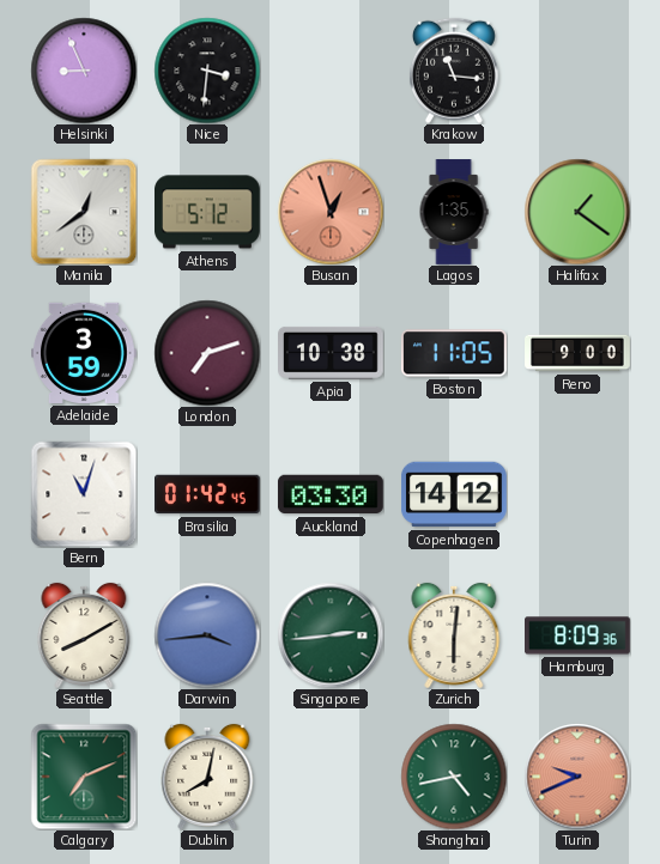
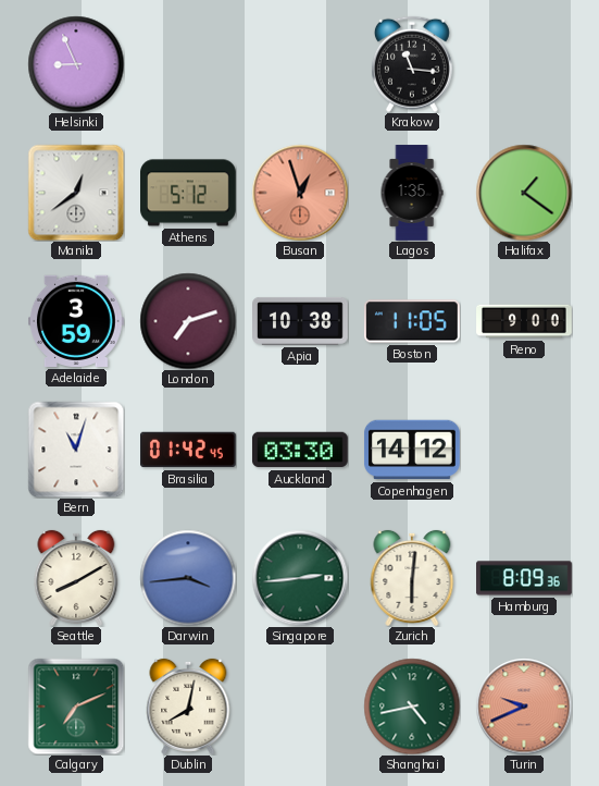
Nice: 3:31 -> none
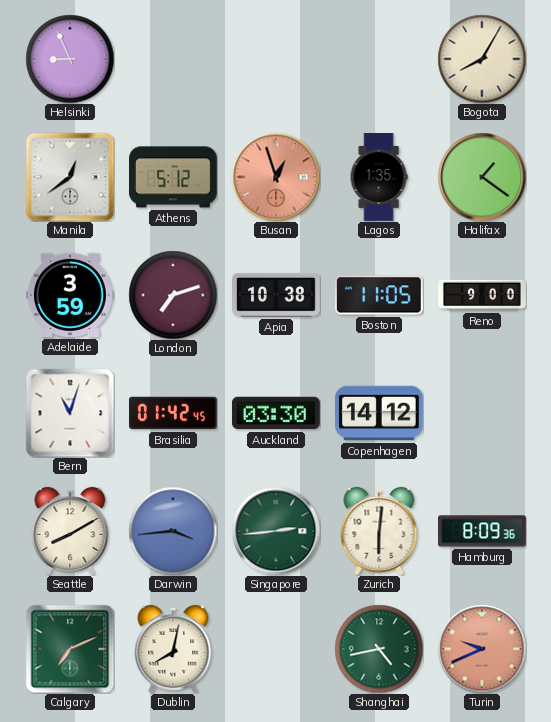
Krakow: 11:16 -> none
Bogota: none -> 8:05
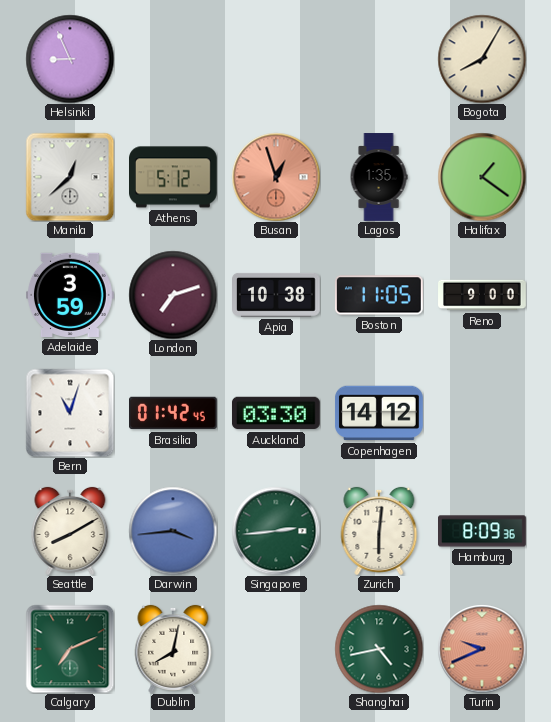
Manila: 12:39 -> 12:38
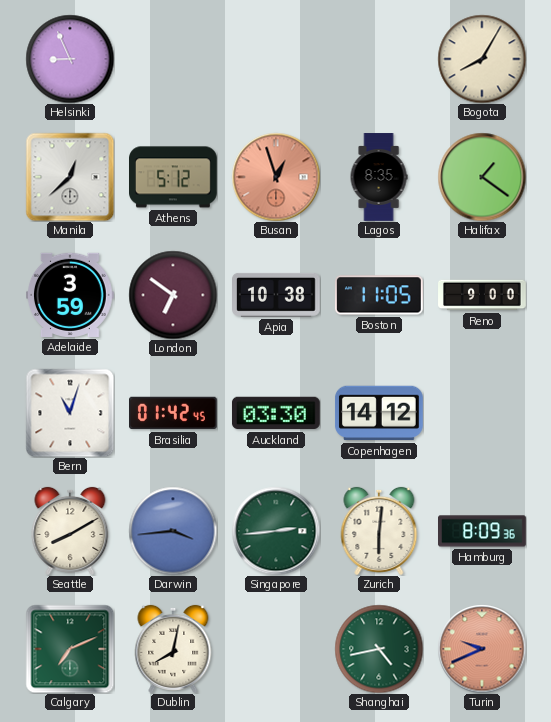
Lagos: 1:35 -> 8:35
London: 7:12 -> 6:51
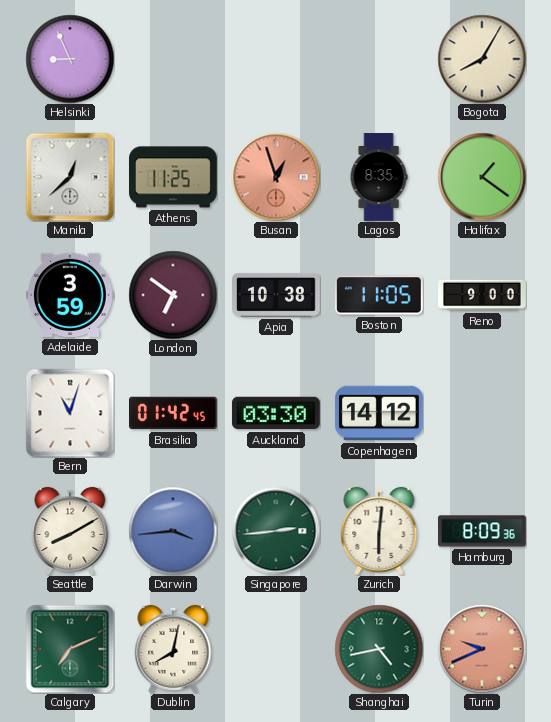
Athens: 5:12 -> 11:25
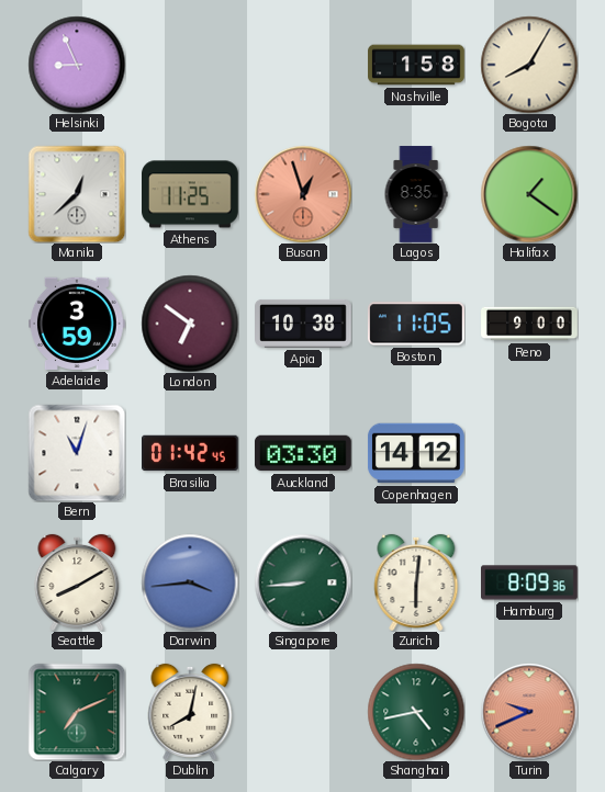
Nashville: none -> 1:58
Singapore: 2:44 -> 8:44
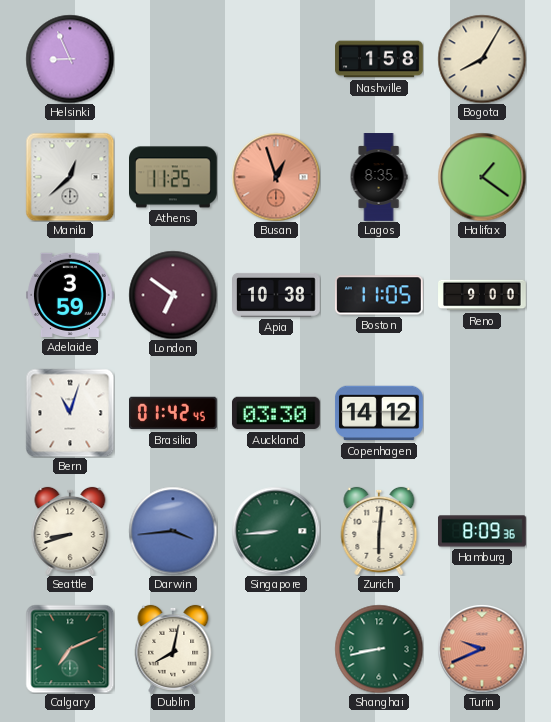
Seattle: 8:10 -> 8:42
Shanghai: 4:43 -> 8:43
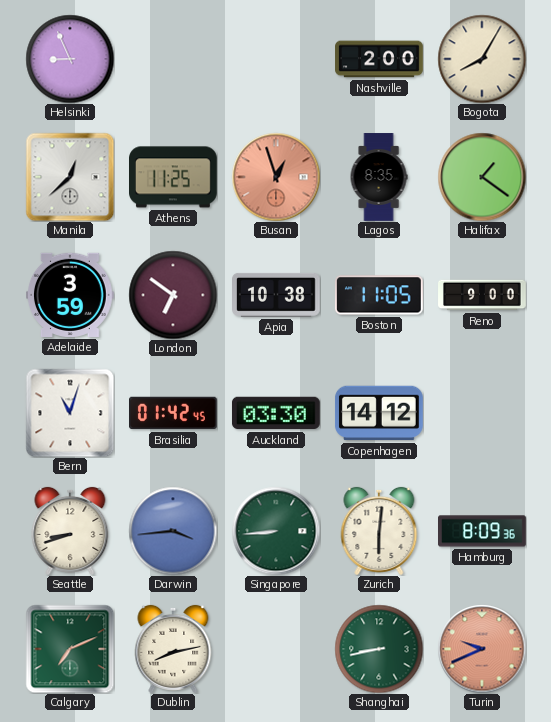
Nashville: 1:58 -> 2:00
Dublin: 8:02 -> 8:13
